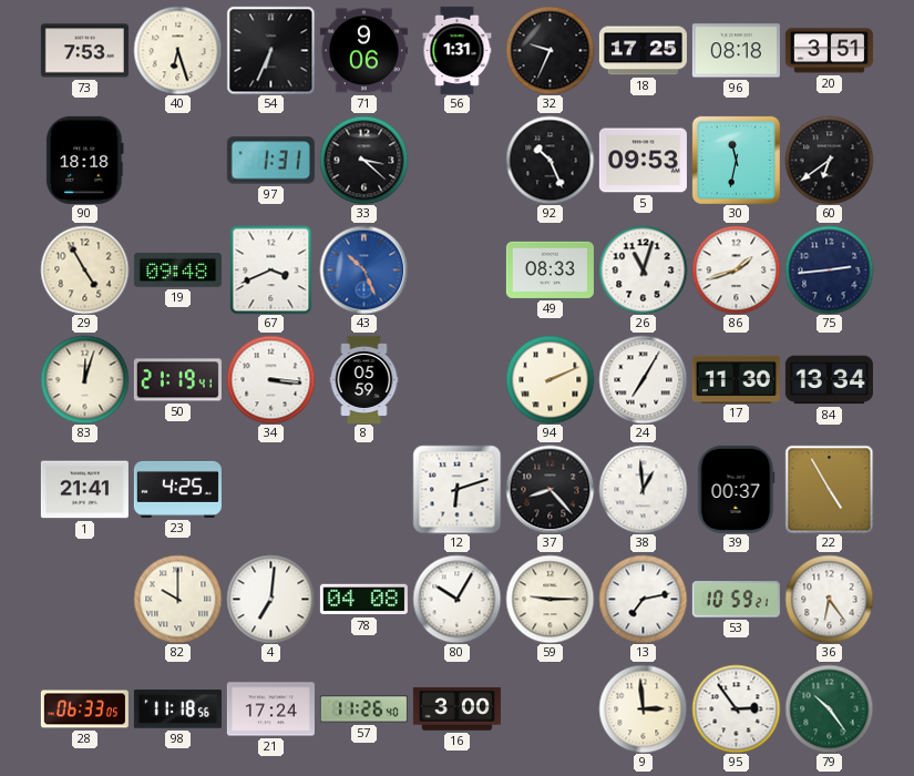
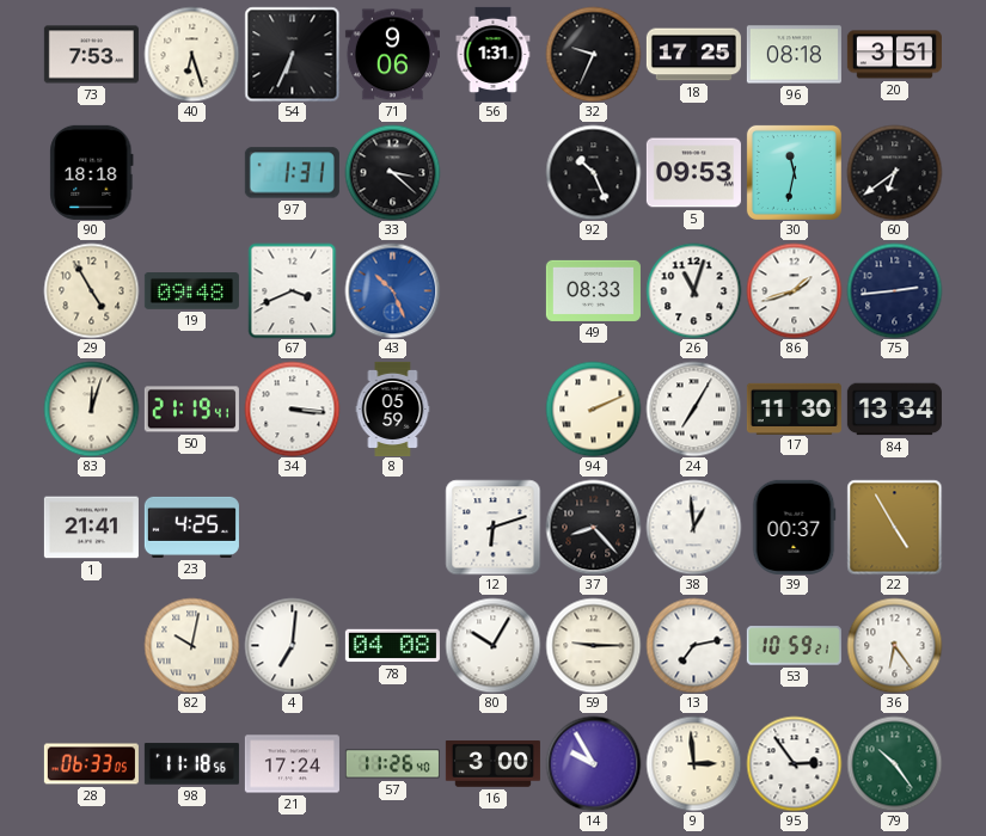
82: 10:00 -> 10:02
14: none -> 9:55
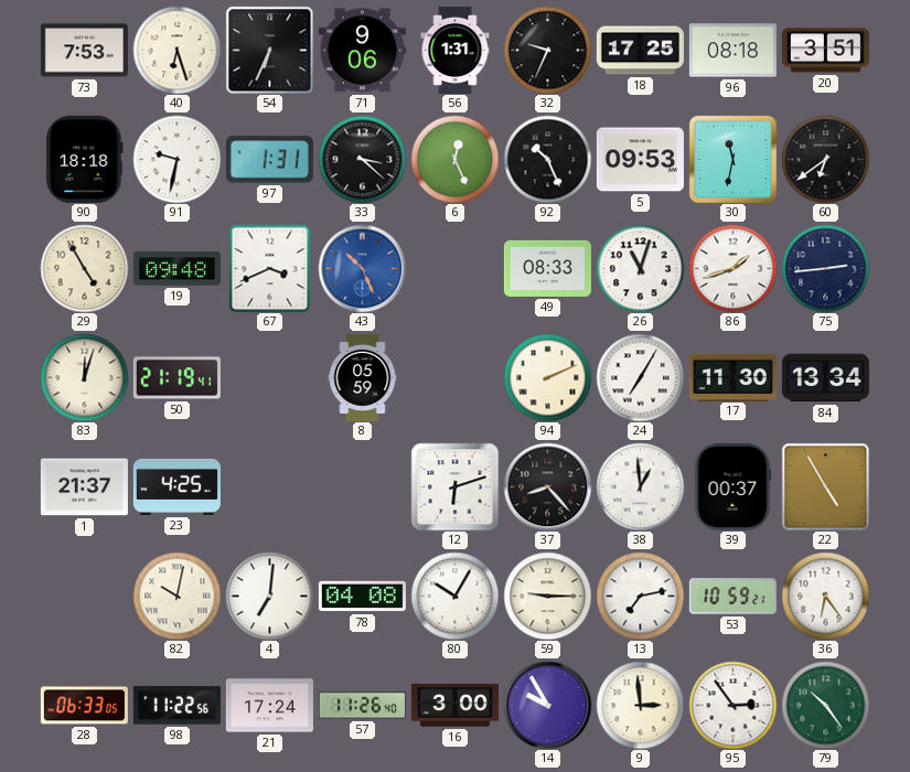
91: none -> 9:32
6: none -> 12:26
34: 3:16 -> none
1: 21:41 -> 21:37
98: 11:18 -> 11:22
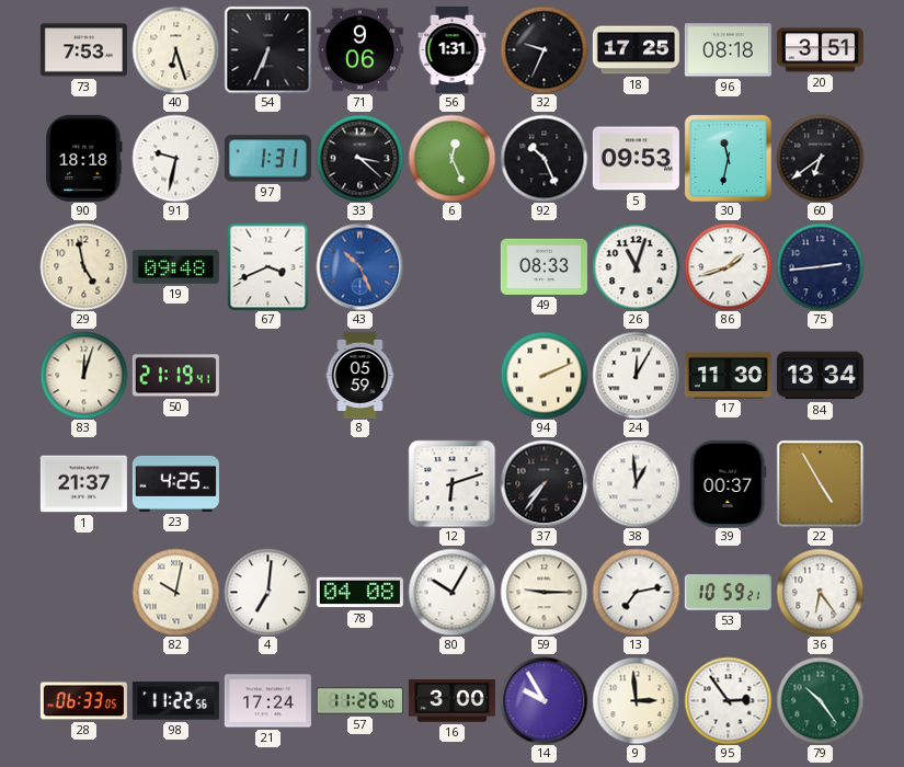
29: 4:55 -> 4:58
24: 7:05 -> 12:05
37: 8:23 -> 7:36
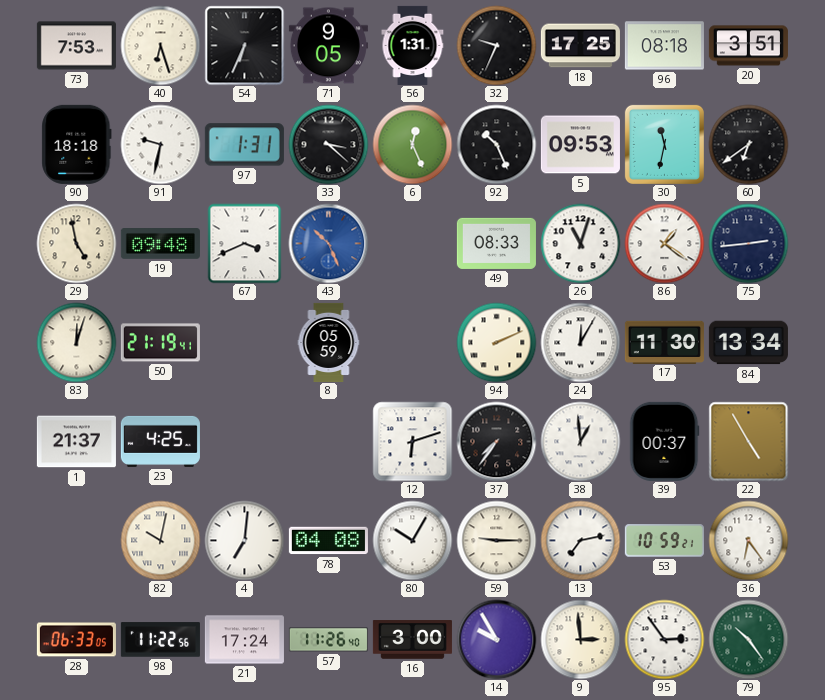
71: 9:06 -> 9:05
86: 1:42 -> 1:21
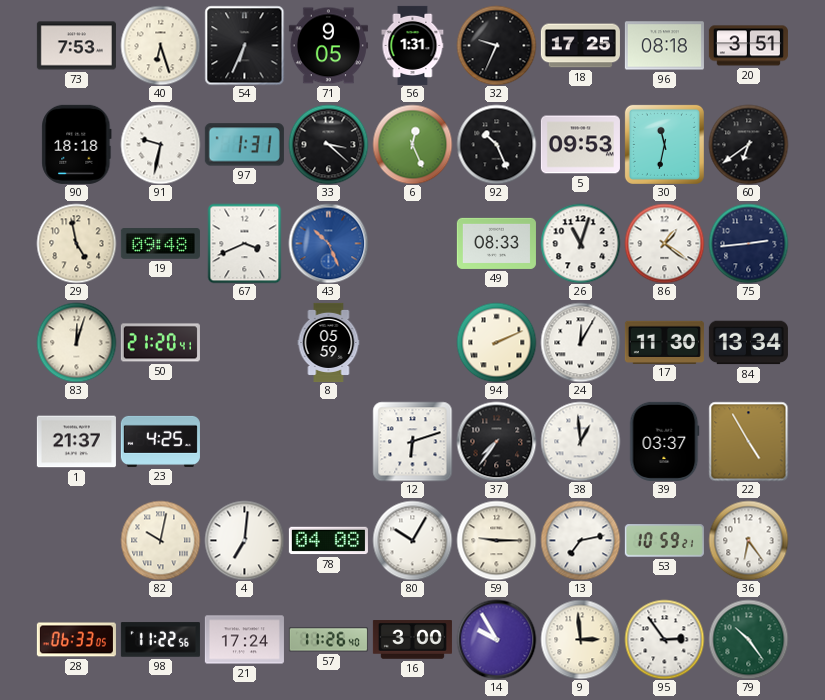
50: 21:19 -> 21:20
39: 00:37 -> 03:37
